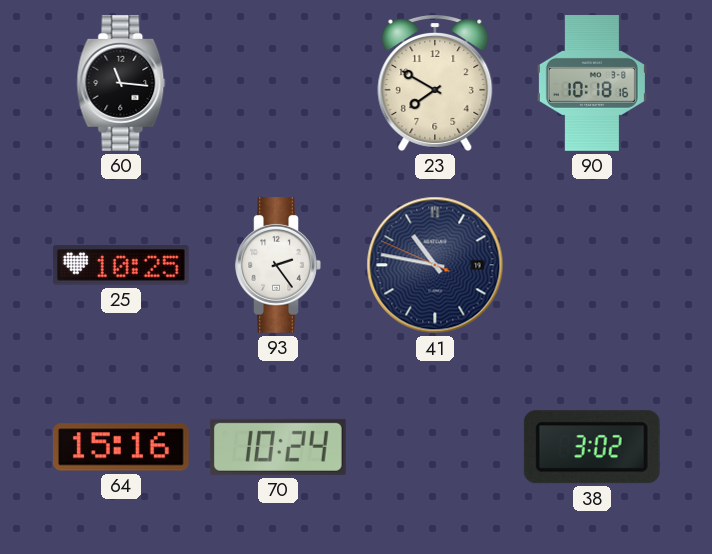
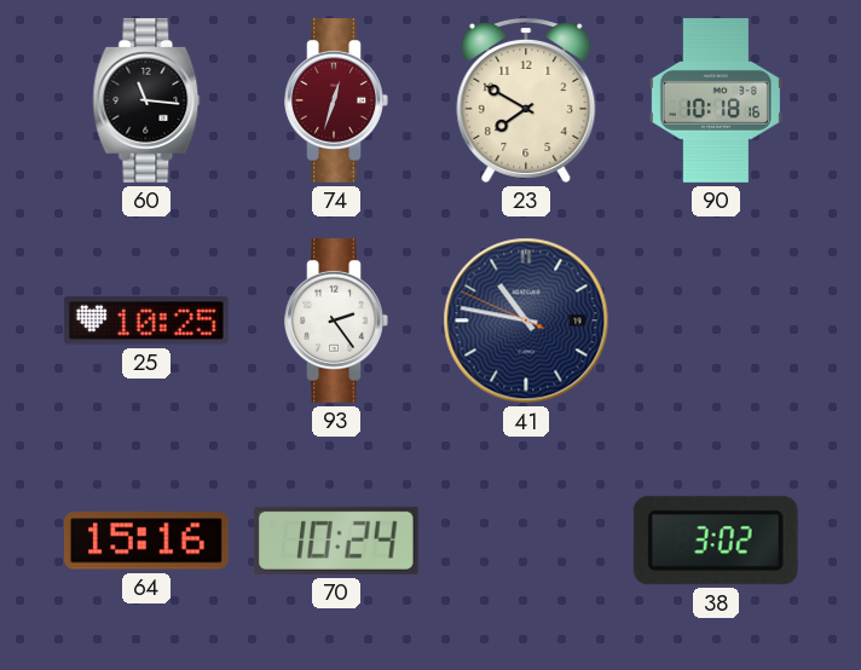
74: none -> 12:33
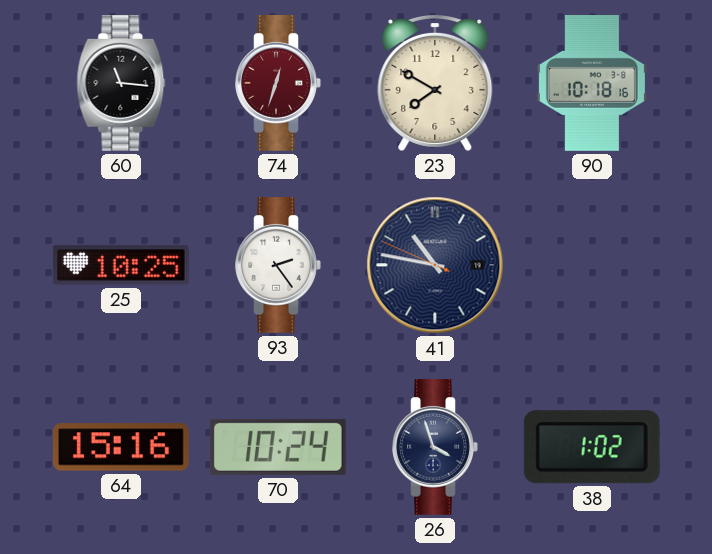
26: none -> 3:57
38: 3:02 -> 1:02
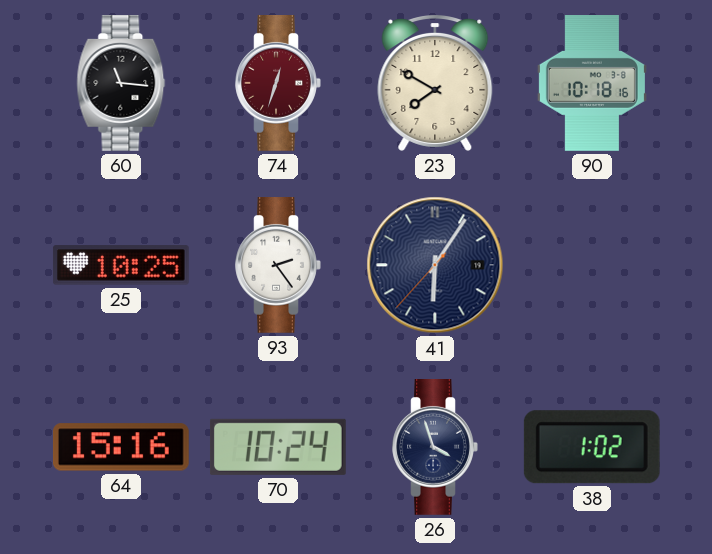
41: 10:46 -> 6:05
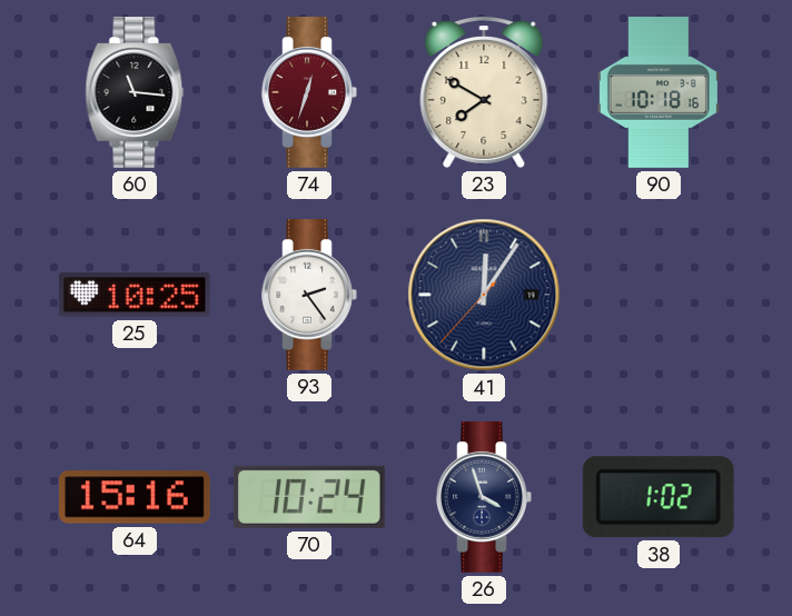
41: 6:05 -> 12:05
